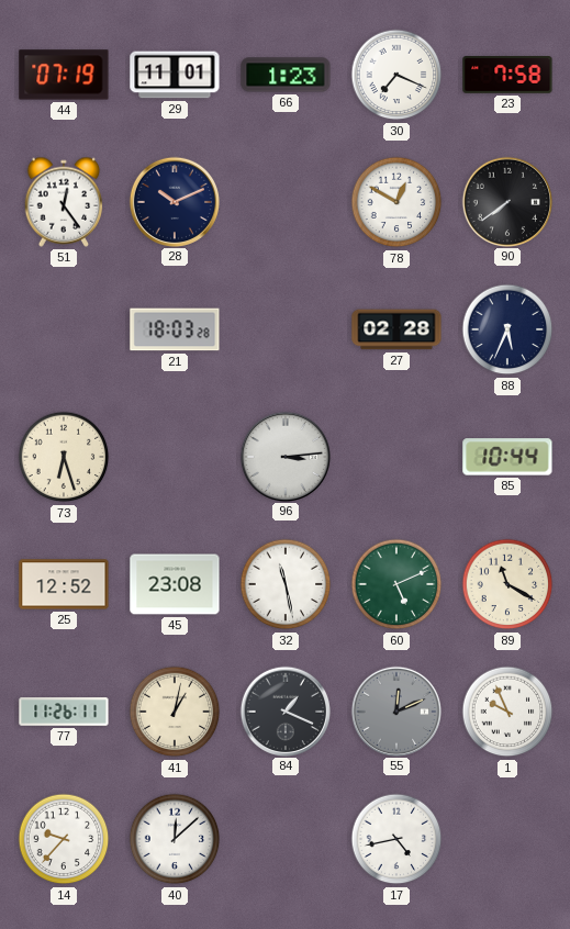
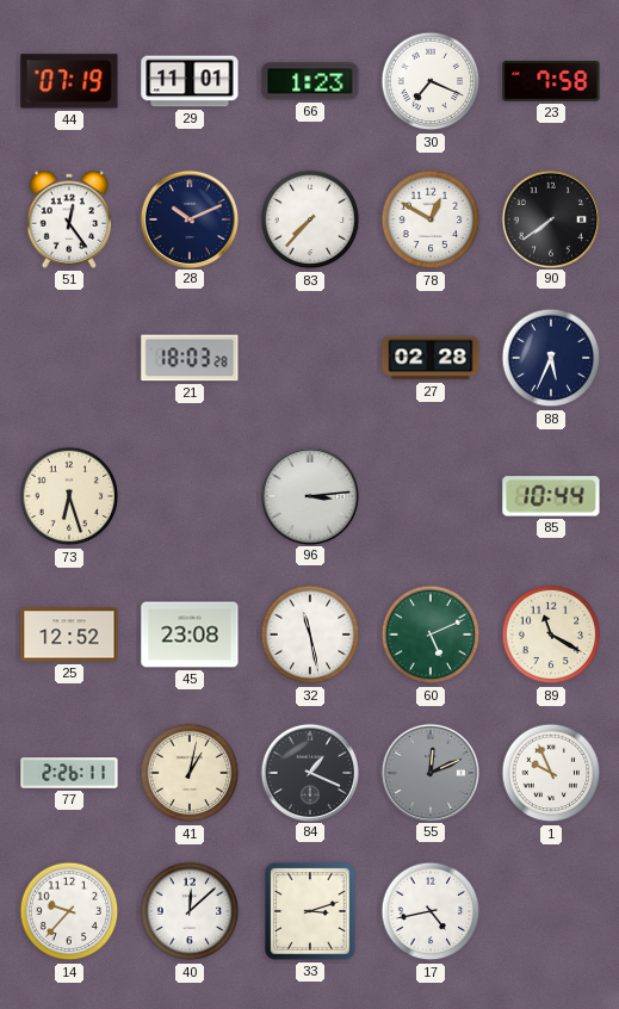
83: none -> 7:37
77: 11:26 -> 2:26
33: none -> 3:12
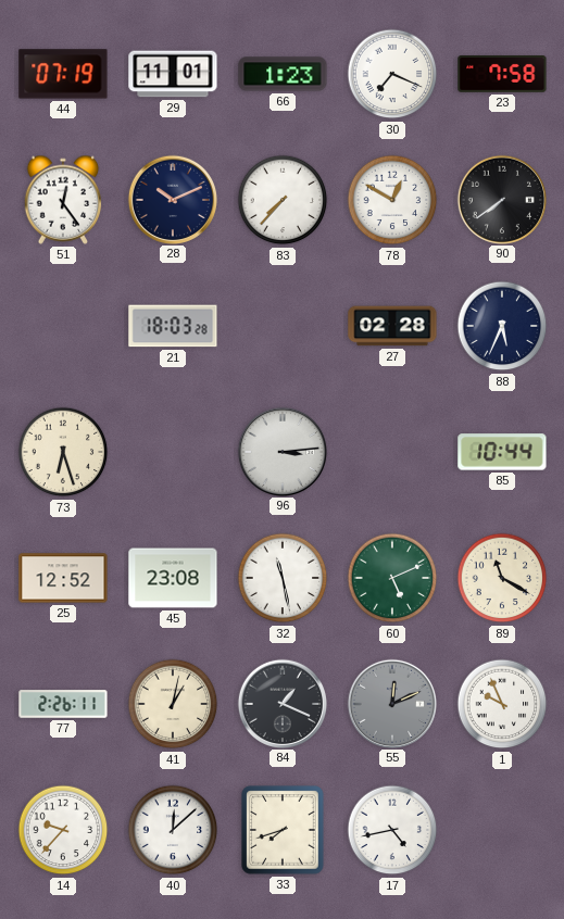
33: 3:12 -> 7:42
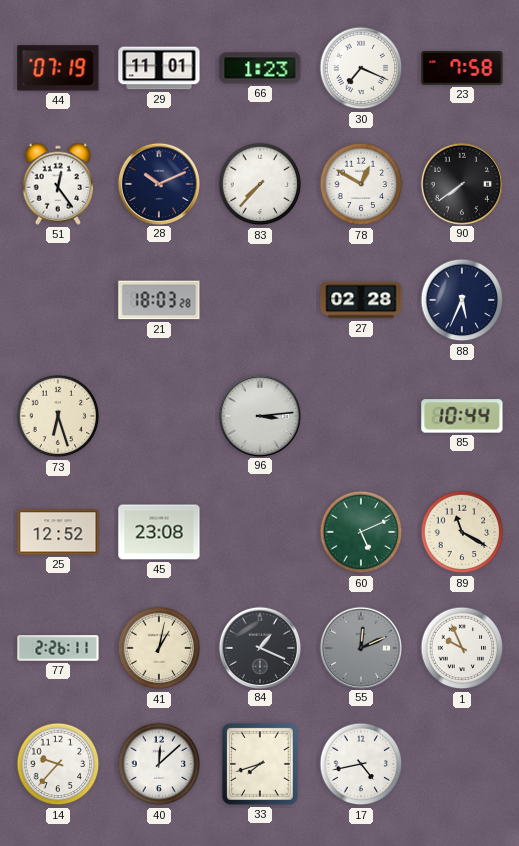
32: 11:28 -> none
